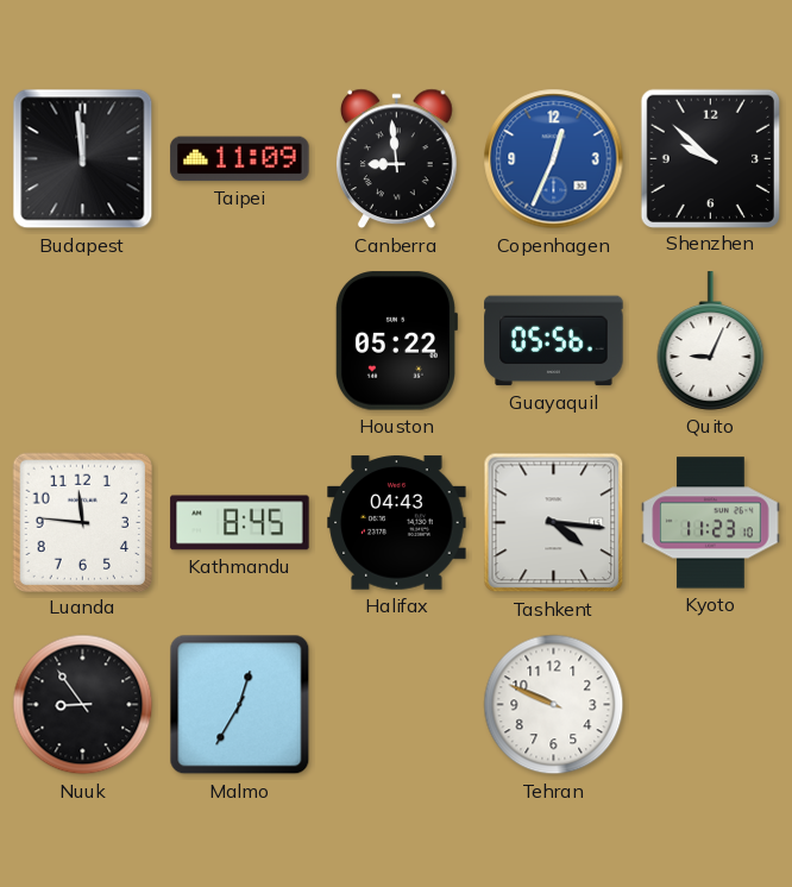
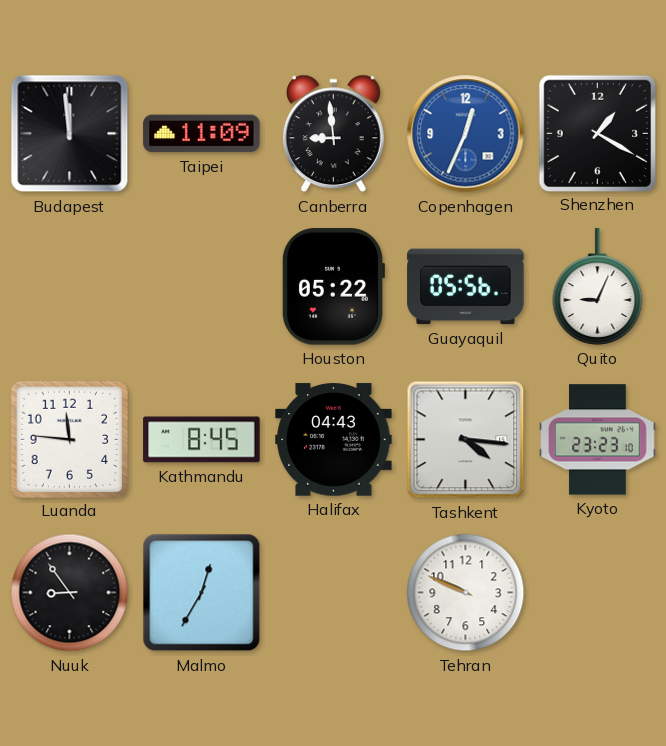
Shenzhen: 9:52 -> 1:20
Kyoto: 11:23 -> 23:23
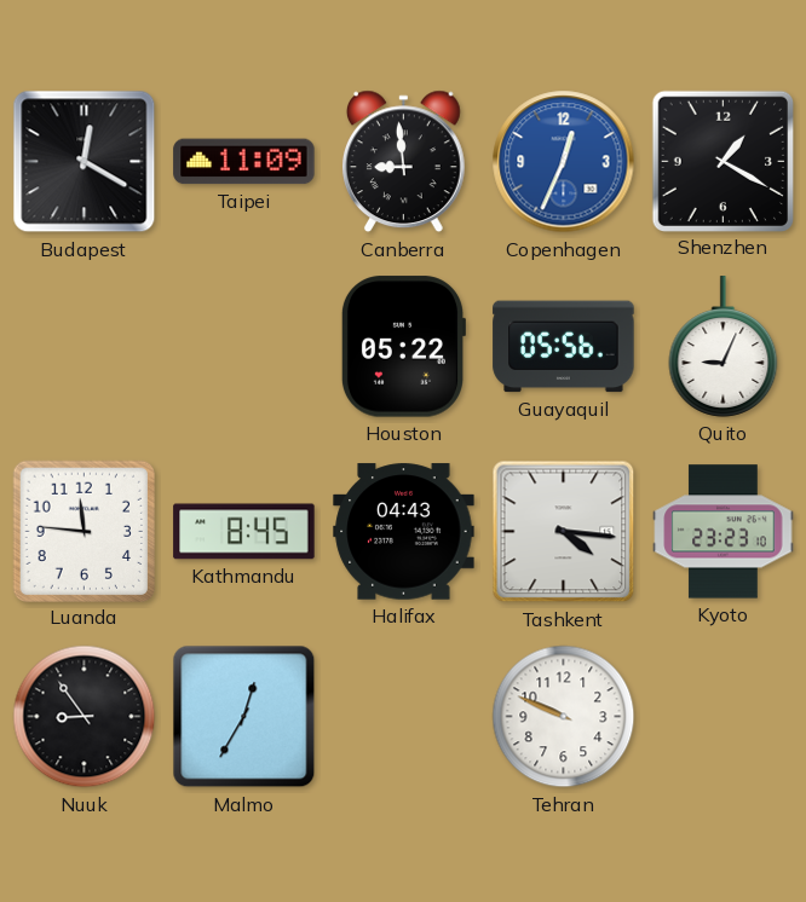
Budapest: 11:59 -> 12:20
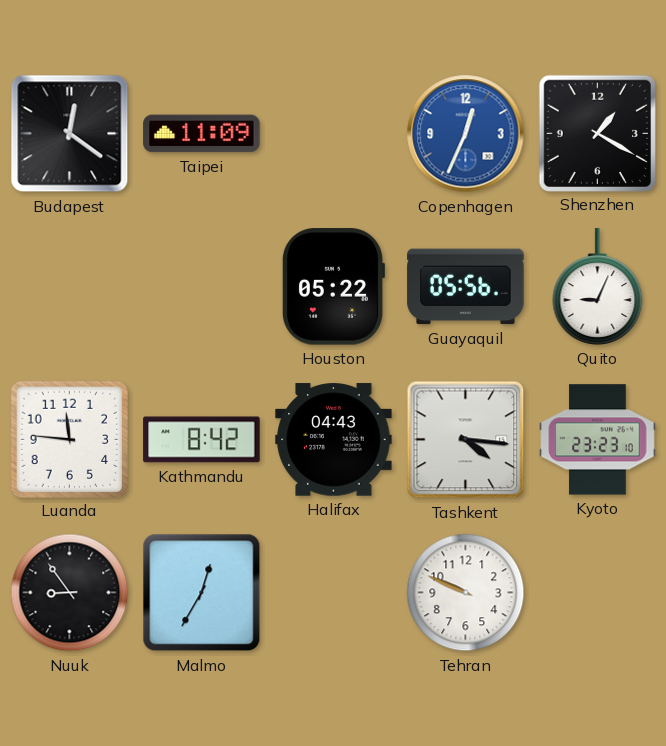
Budapest: 12:20 -> 12:21
Canberra: 8:59 -> none
Kathmandu: 8:45 -> 8:42
